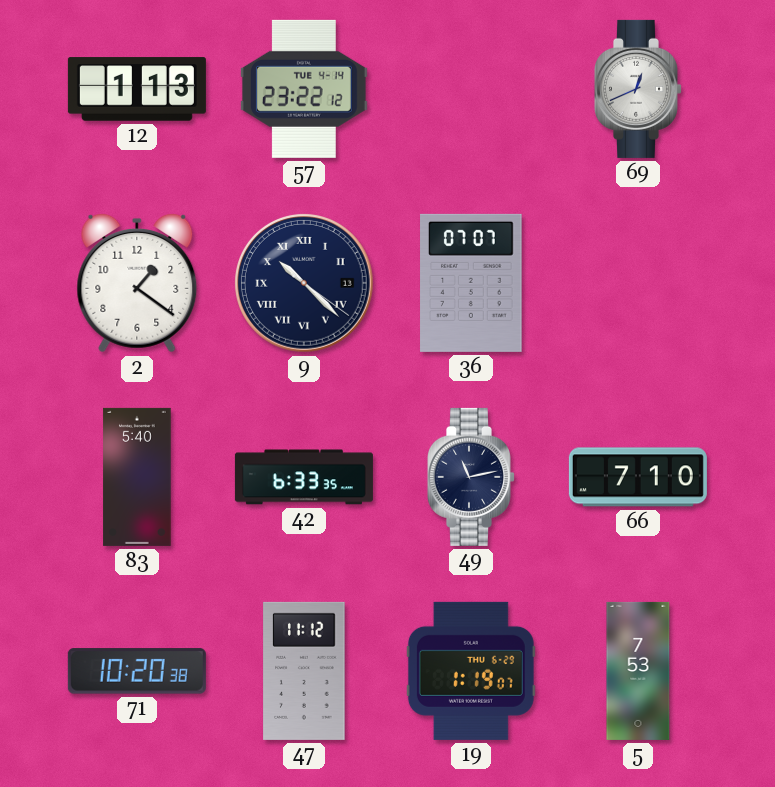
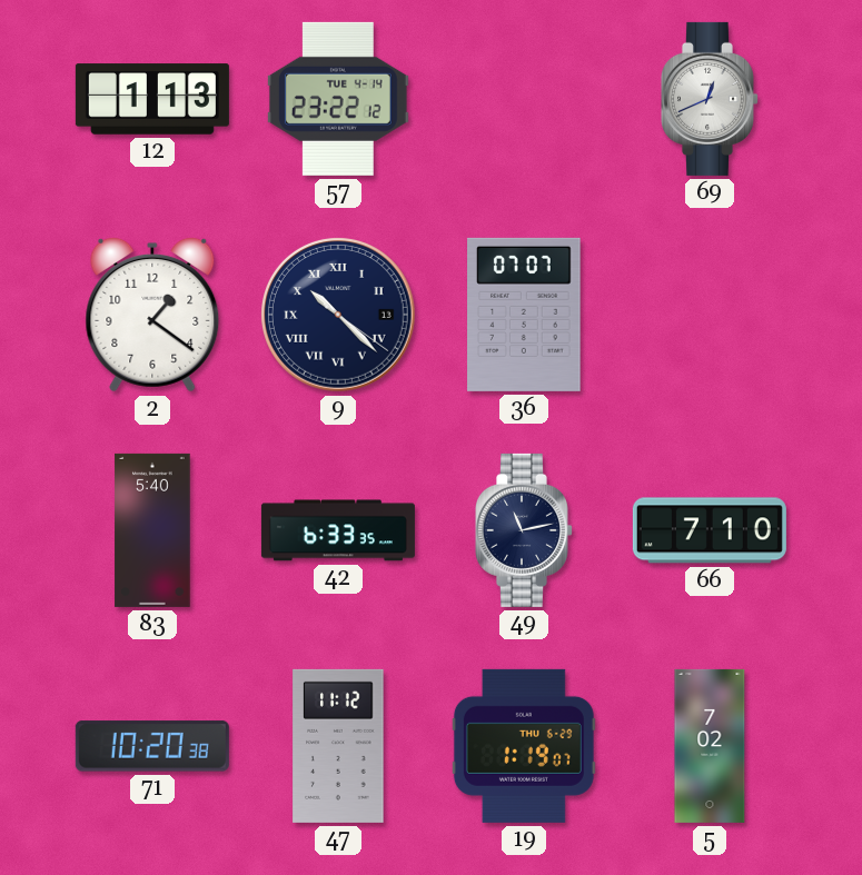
5: 7:53 -> 7:02
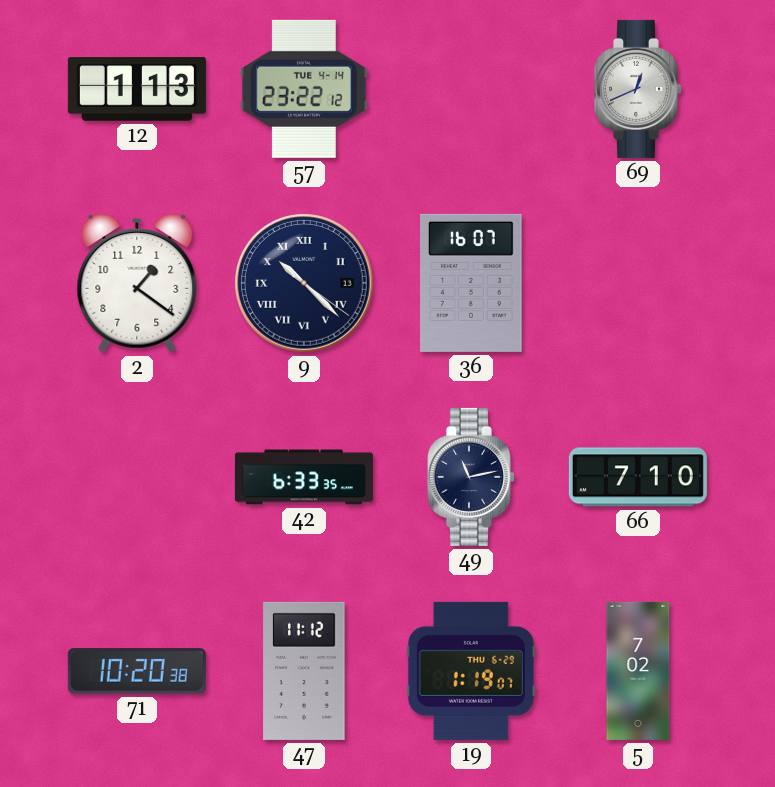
36: 07:07 -> 16:07
83: 5:40 -> none
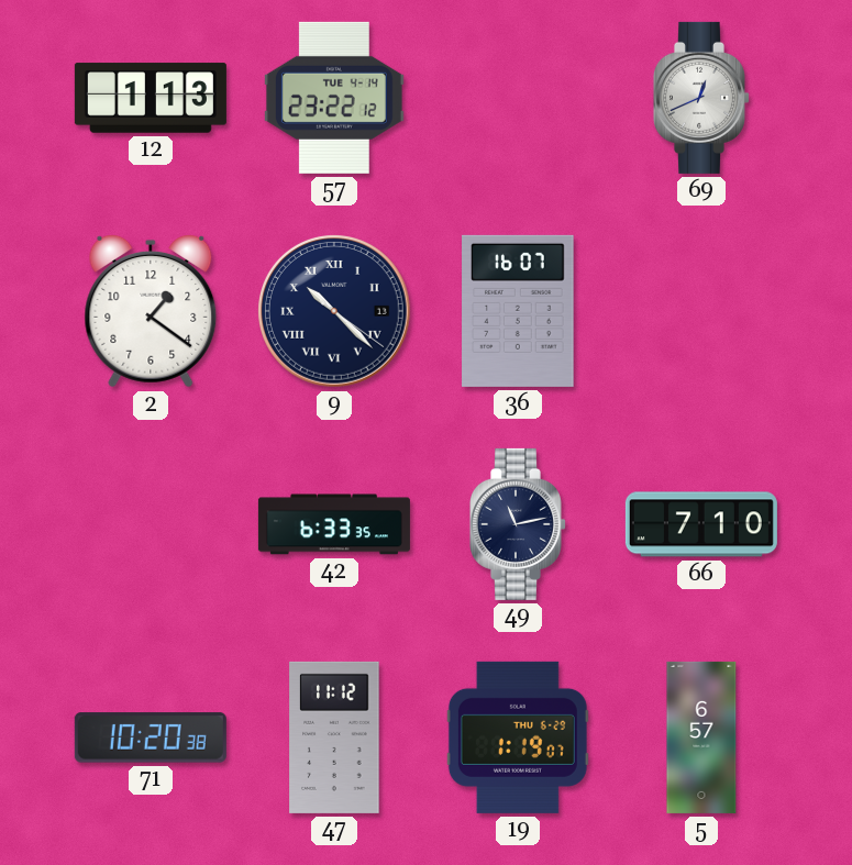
5: 7:02 -> 6:57
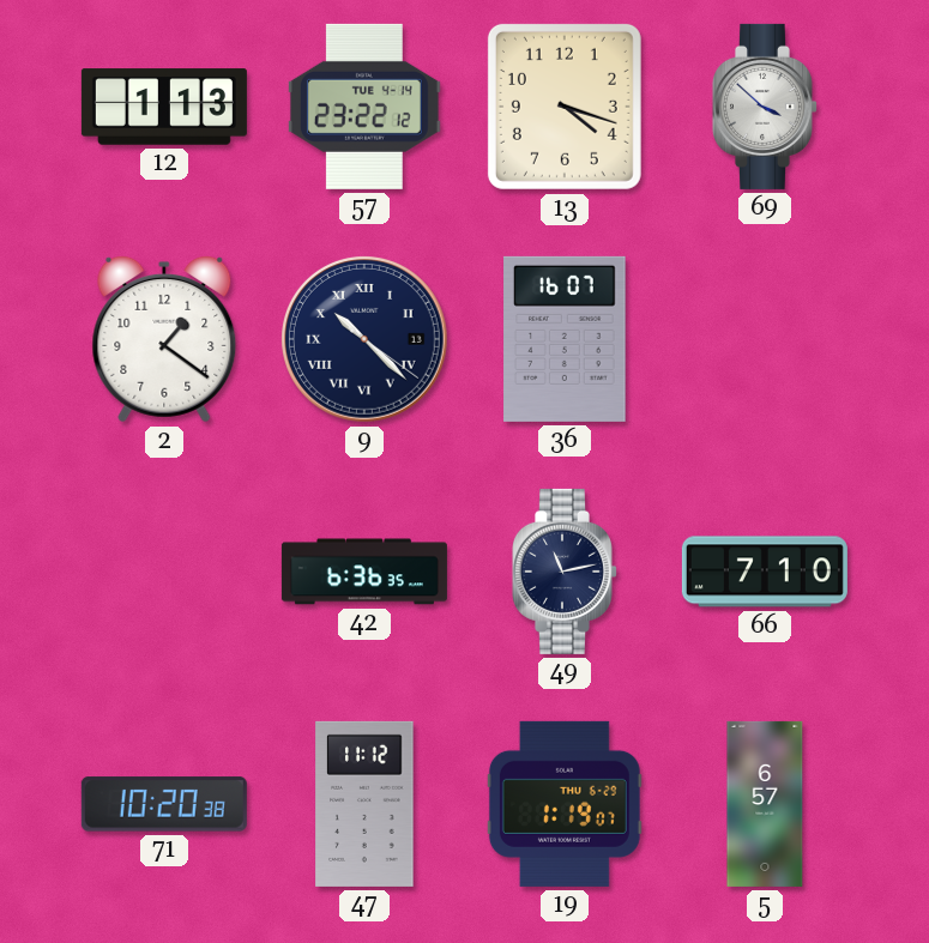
13: none -> 4:18
69: 12:41 -> 3:52
42: 6:33 -> 6:36
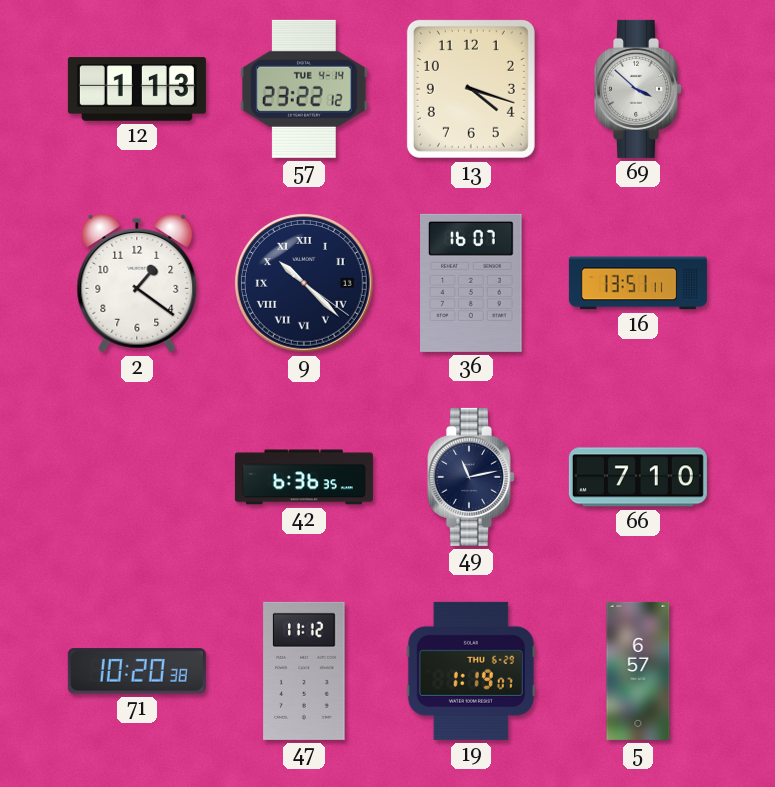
16: none -> 13:51
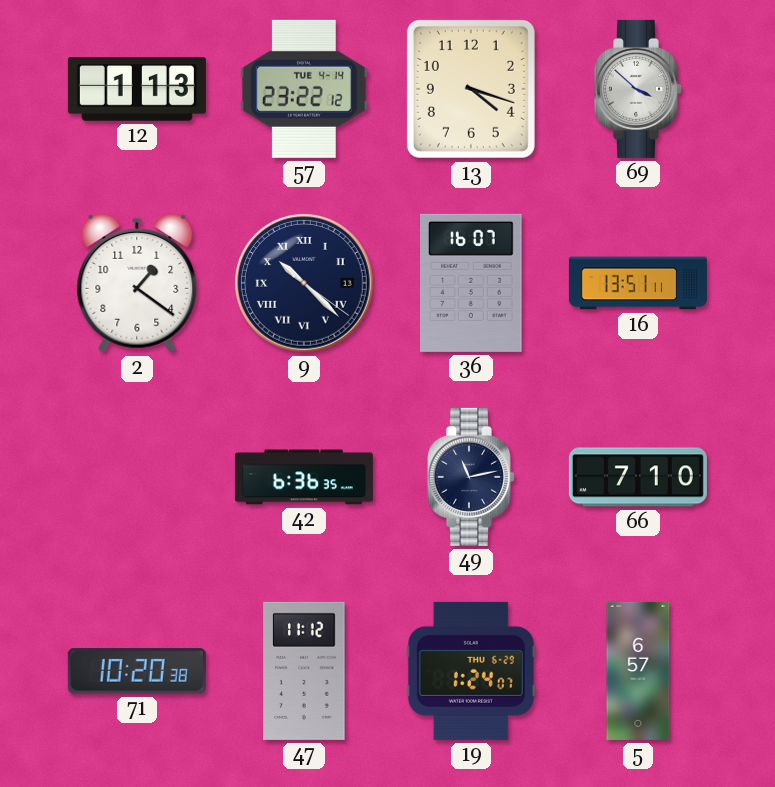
19: 1:19 -> 1:24
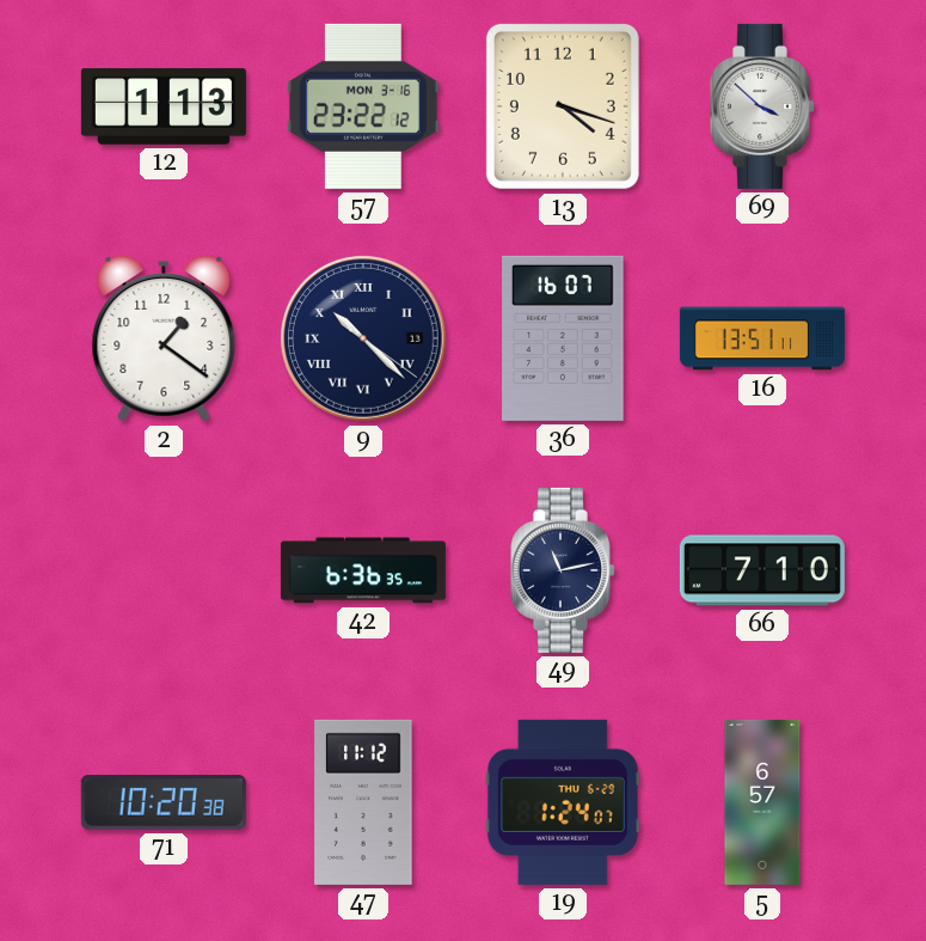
57 date: TUE 4-14 -> MON 3-16
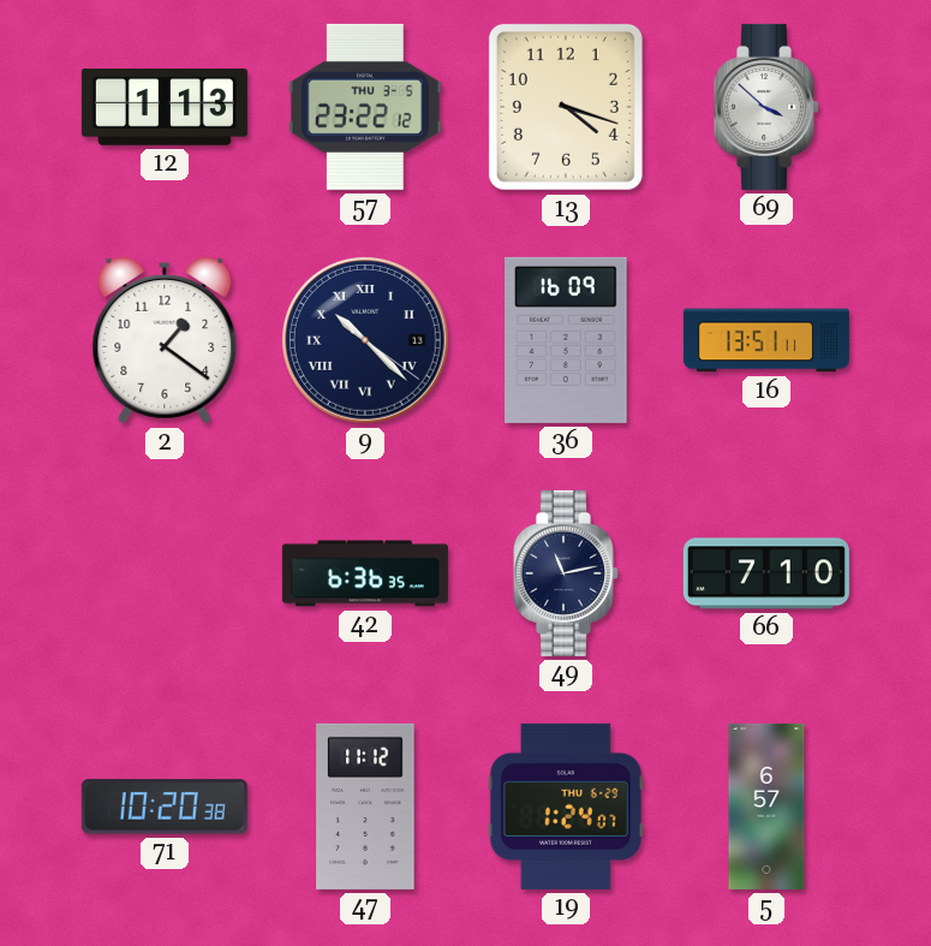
57 date: MON 3-16 -> THU 3-5
36: 16:07 -> 16:09
